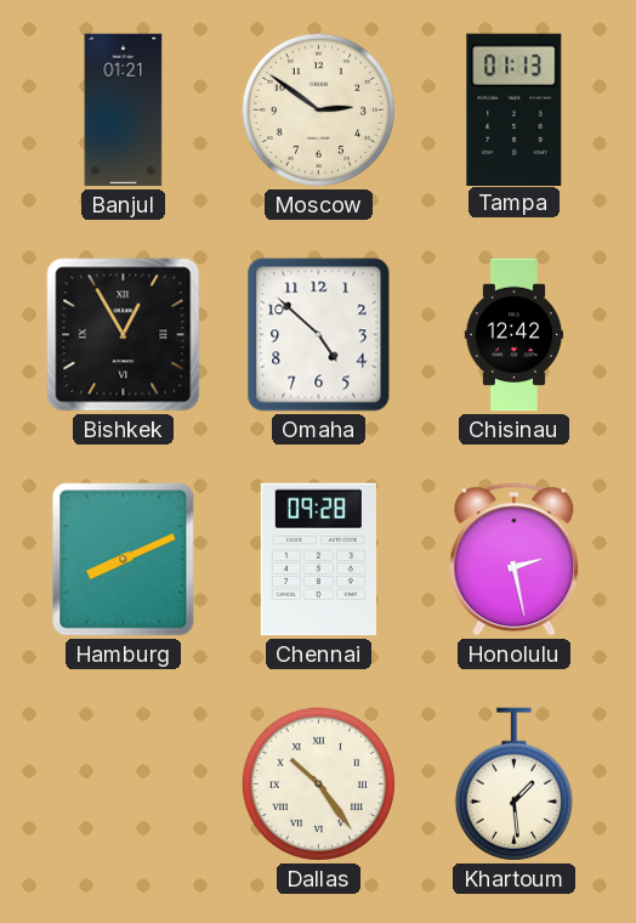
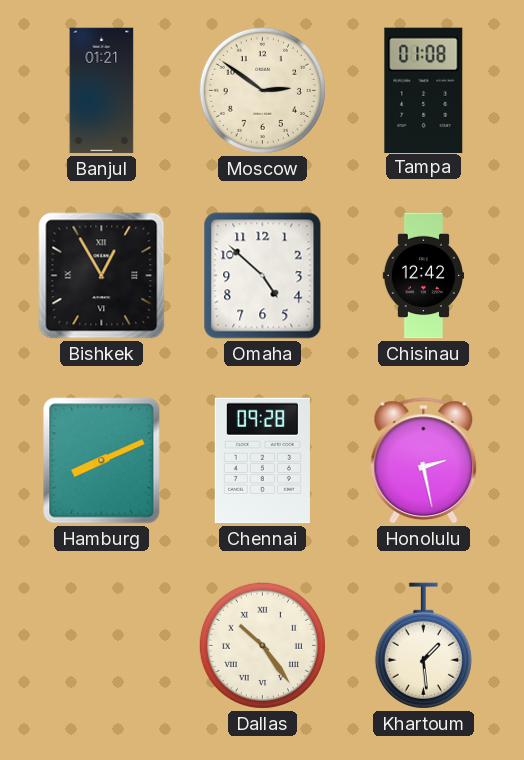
Tampa: 01:13 -> 01:08
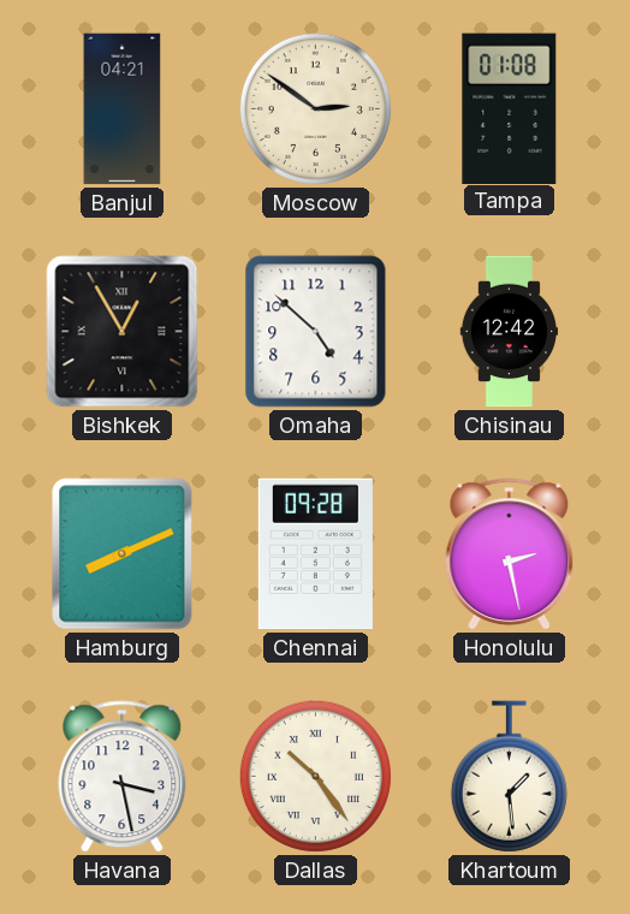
Banjul: 01:21 -> 04:21
Havana: none -> 3:28
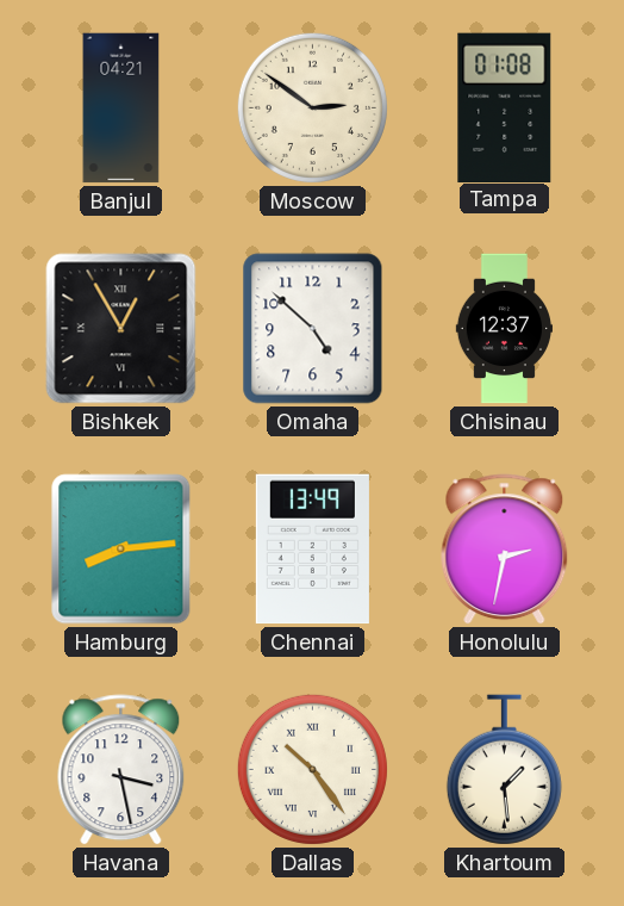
Chisinau: 12:42 -> 12:37
Hamburg: 8:11 -> 8:14
Chennai: 09:28 -> 13:49
Honolulu: 2:28 -> 2:32
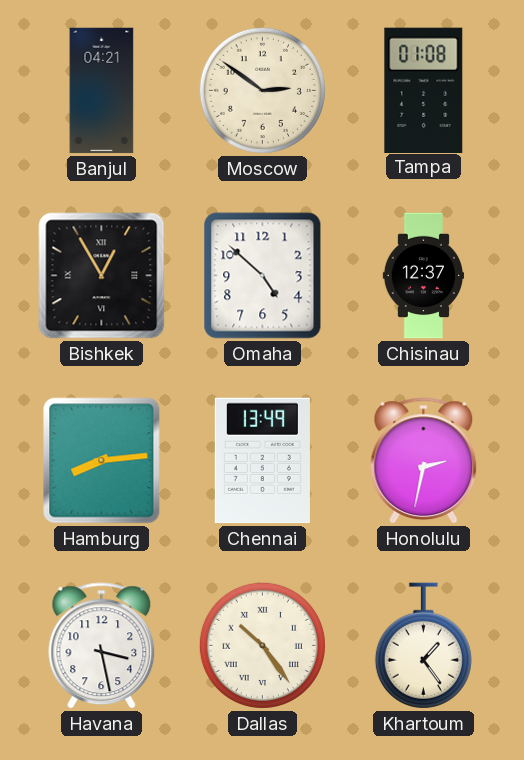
Khartoum: 1:29 -> 1:24
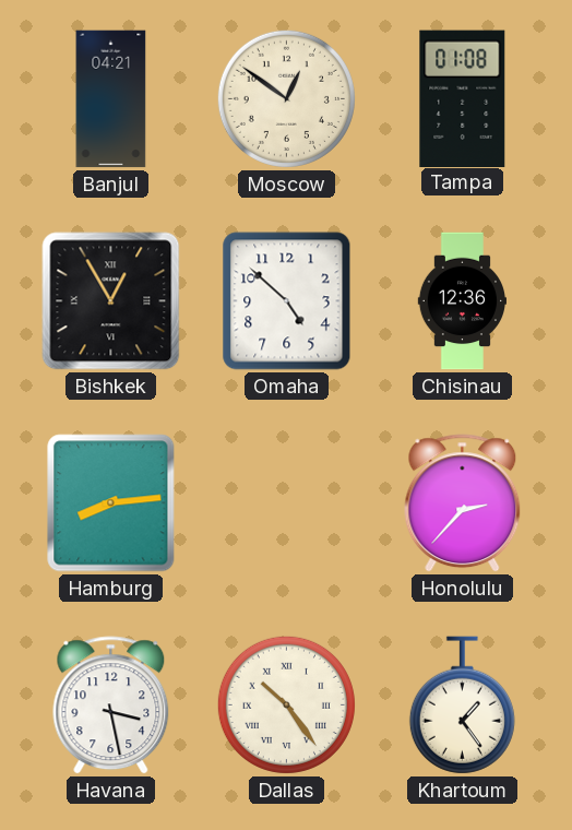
Moscow: 2:51 -> 12:51
Chisinau: 12:37 -> 12:36
Chennai: 13:49 -> none
Honolulu: 2:32 -> 2:37
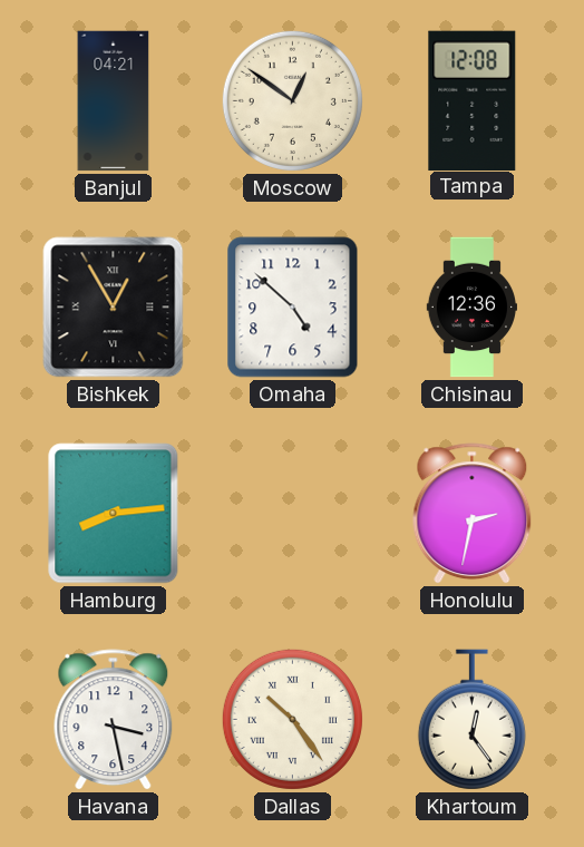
Tampa: 01:08 -> 12:08
Honolulu: 2:37 -> 2:32
Khartoum: 1:24 -> 12:24
